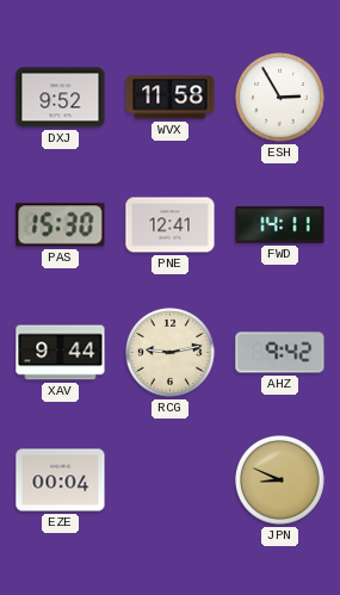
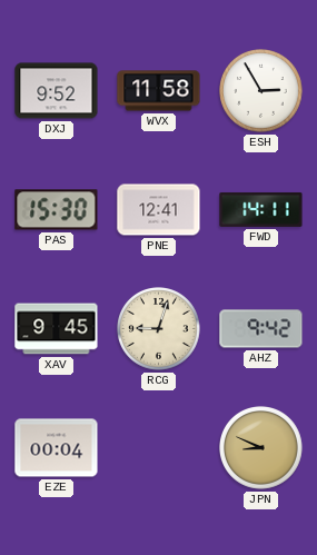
XAV: 9:44 -> 9:45
RCG: 9:13 -> 9:03
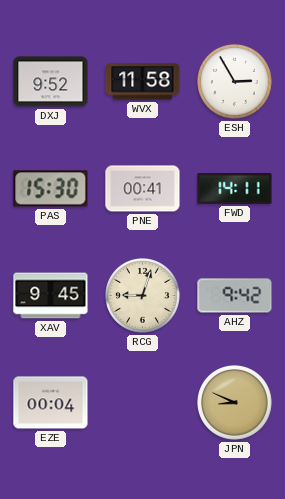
PNE: 12:41 -> 00:41
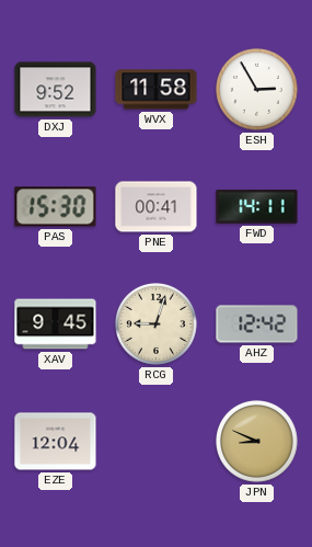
AHZ: 9:42 -> 12:42
EZE: 00:04 -> 12:04
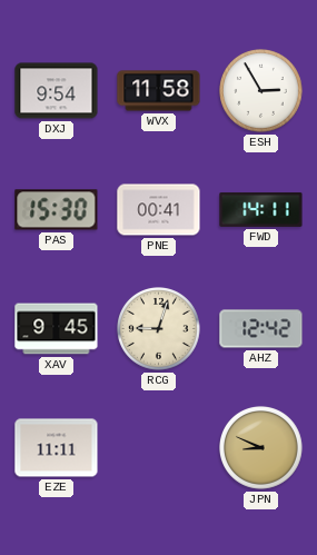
DXJ: 9:52 -> 9:54
EZE: 12:04 -> 11:11
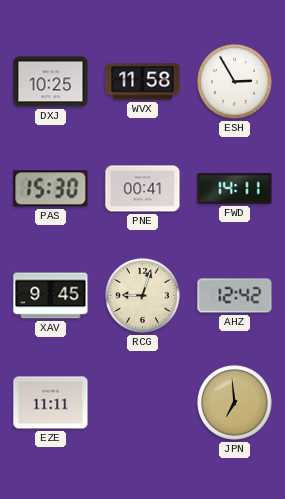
DXJ: 9:54 -> 10:25
JPN: 8:49 -> 6:59
